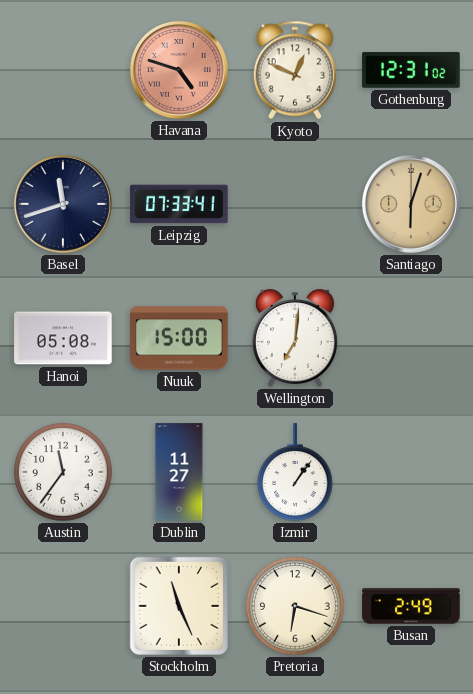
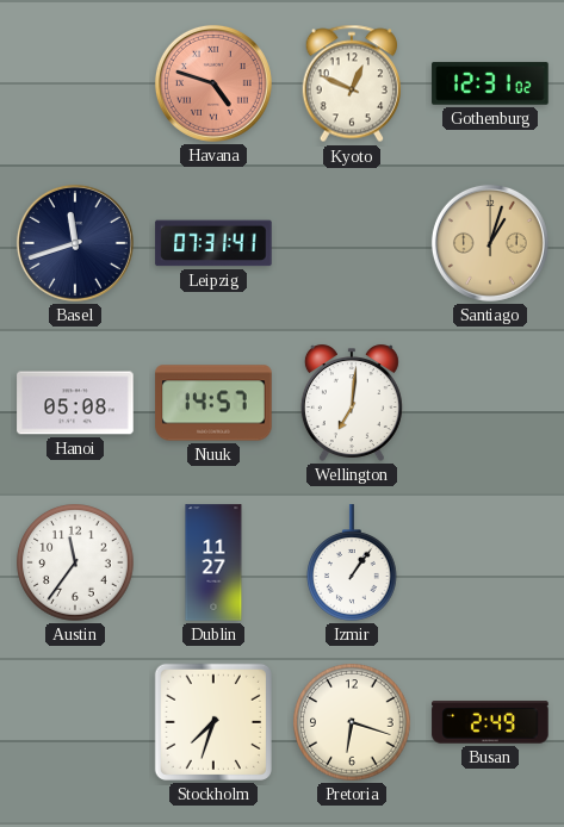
Leipzig: 07:33 -> 07:31
Santiago: 6:03 -> 1:03
Nuuk: 15:00 -> 14:57
Stockholm: 11:26 -> 7:33
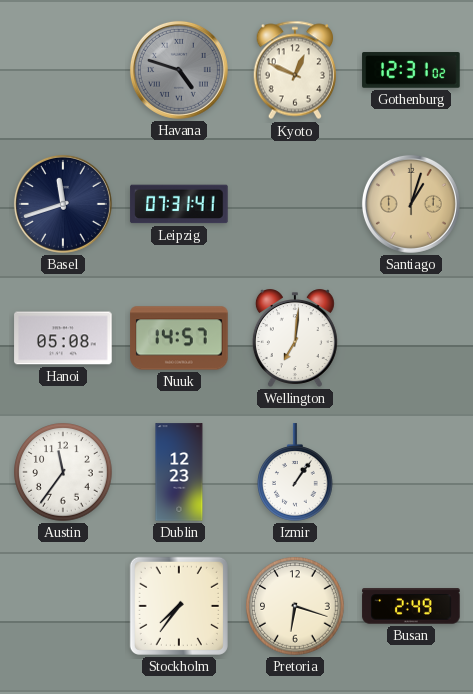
Havana dial: salmon -> grey
Dublin: 11:27 -> 12:23
Stockholm: 7:33 -> 7:36
